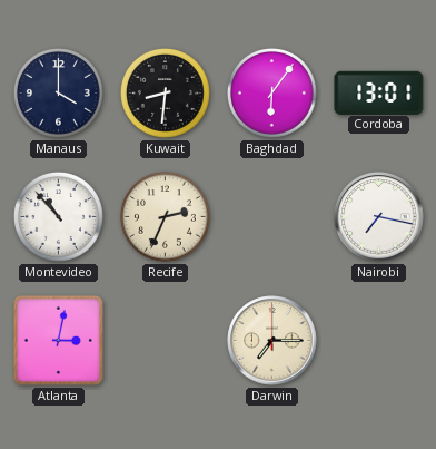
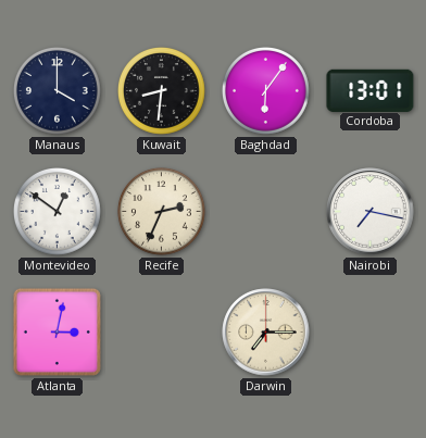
Montevideo: 10:53 -> 12:51
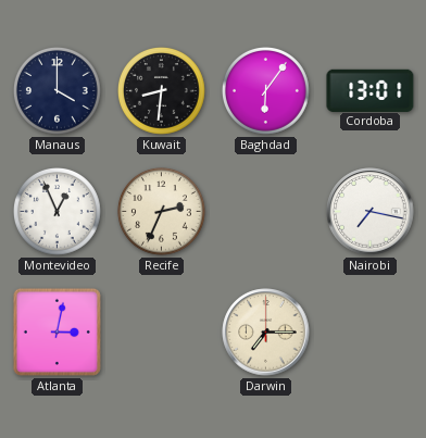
Montevideo: 12:51 -> 12:56
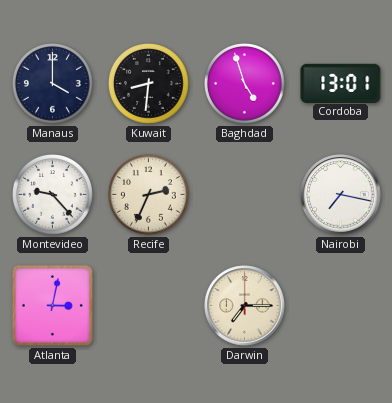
Baghdad: 6:06 -> 4:57
Montevideo: 12:56 -> 9:23
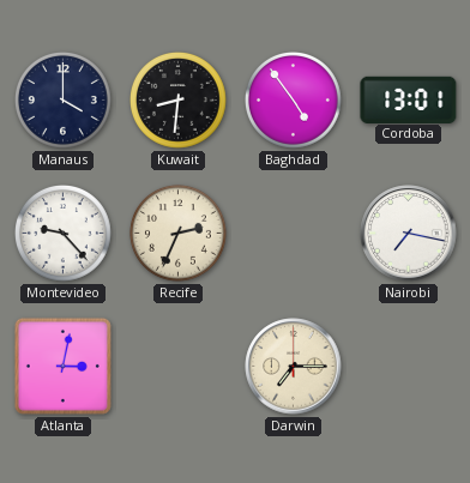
Baghdad: 4:57 -> 4:54
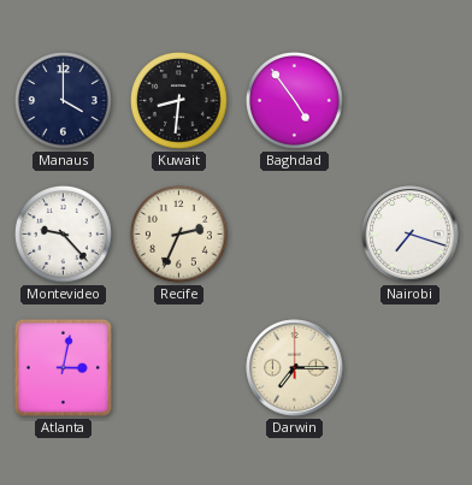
Cordoba: 13:01 -> none
Nairobi: 7:17 -> 7:18
